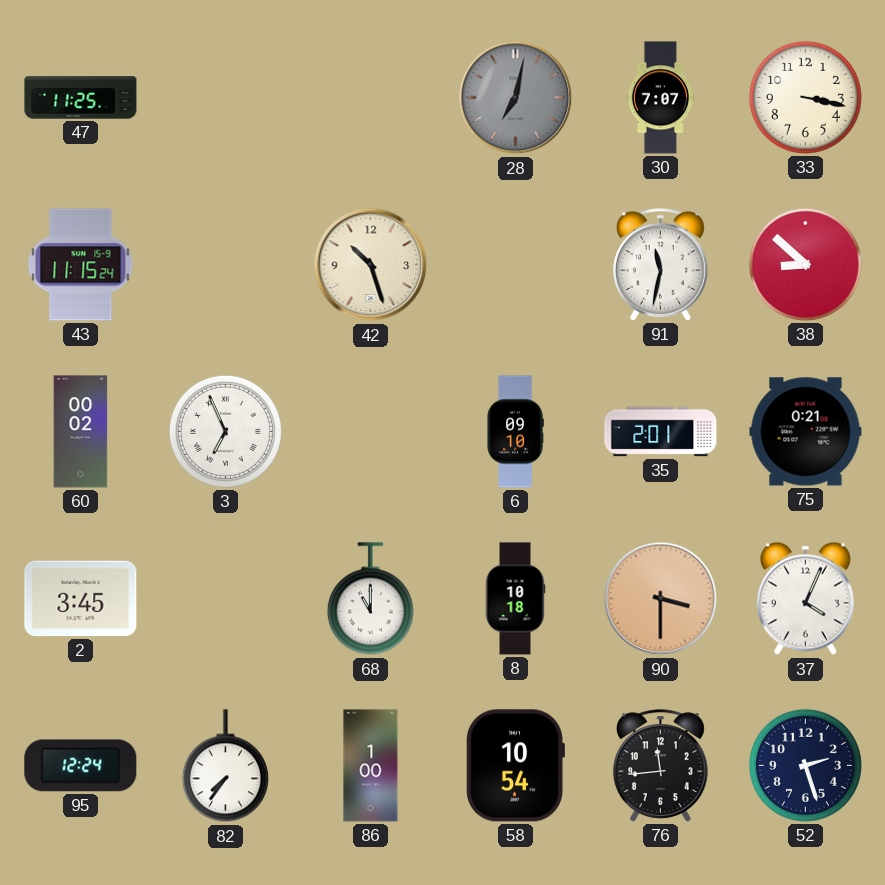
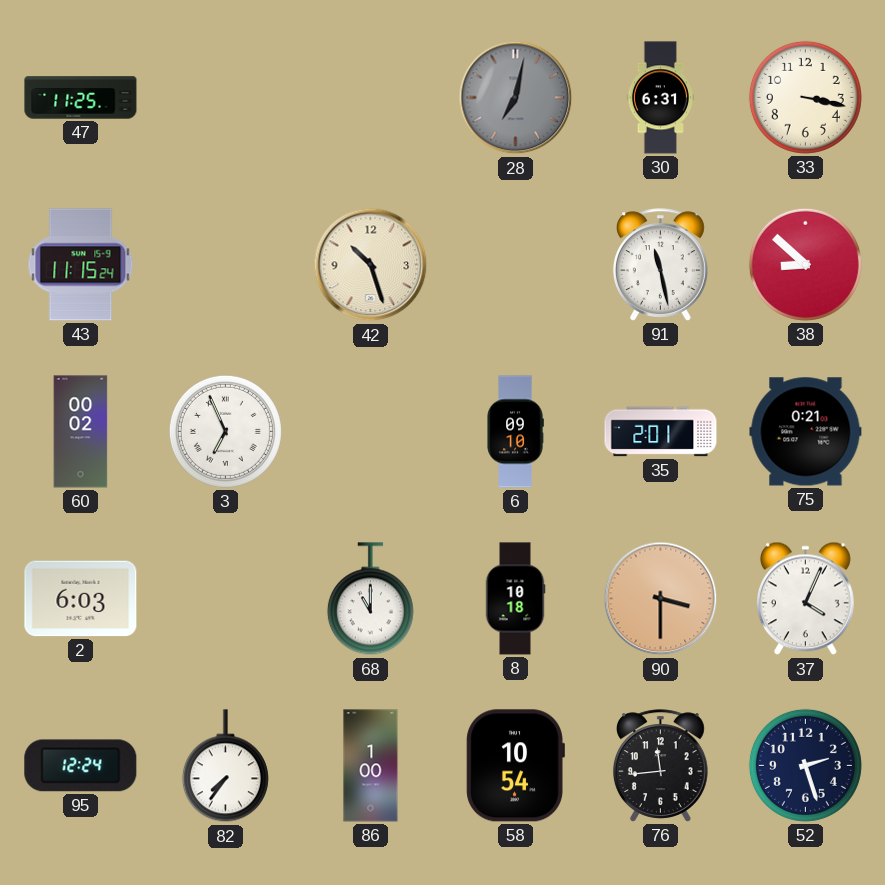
30: 7:07 -> 6:31
91: 11:32 -> 11:28
2: 3:45 -> 6:03
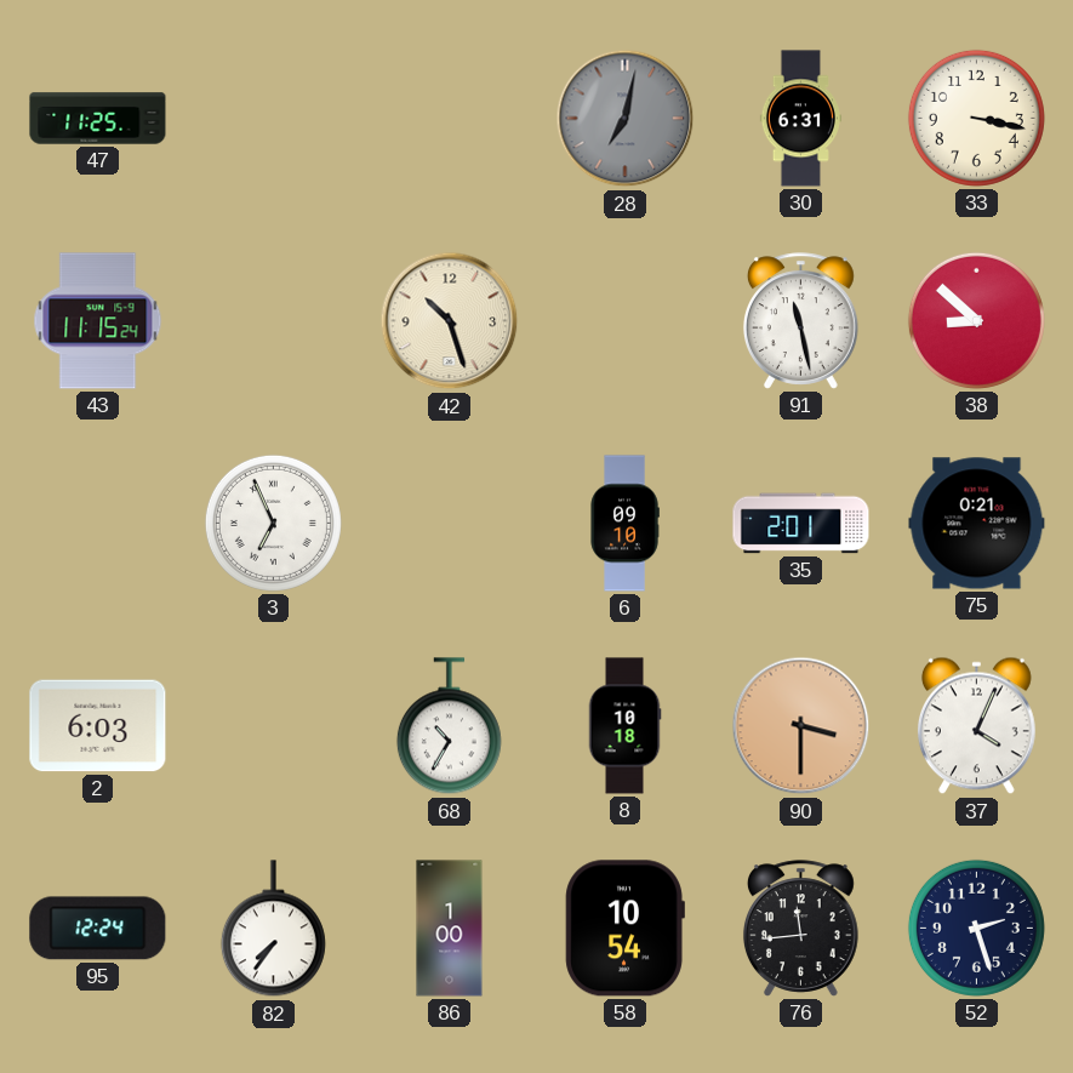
60: 00:02 -> none
68: 11:00 -> 10:35
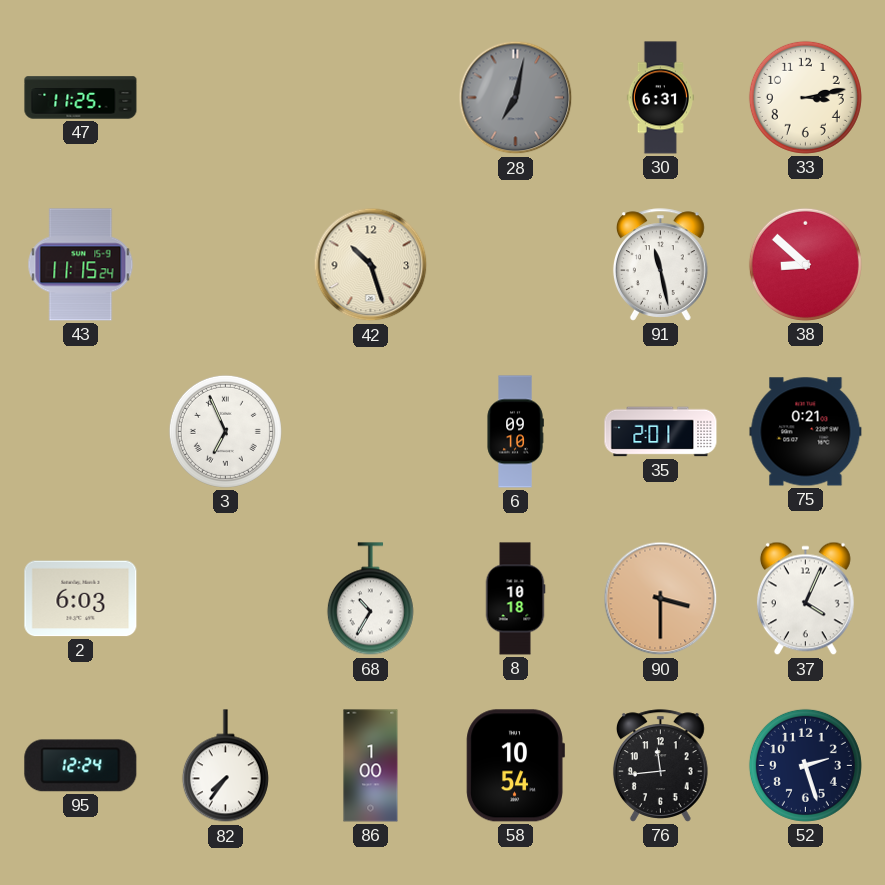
33: 3:17 -> 3:13
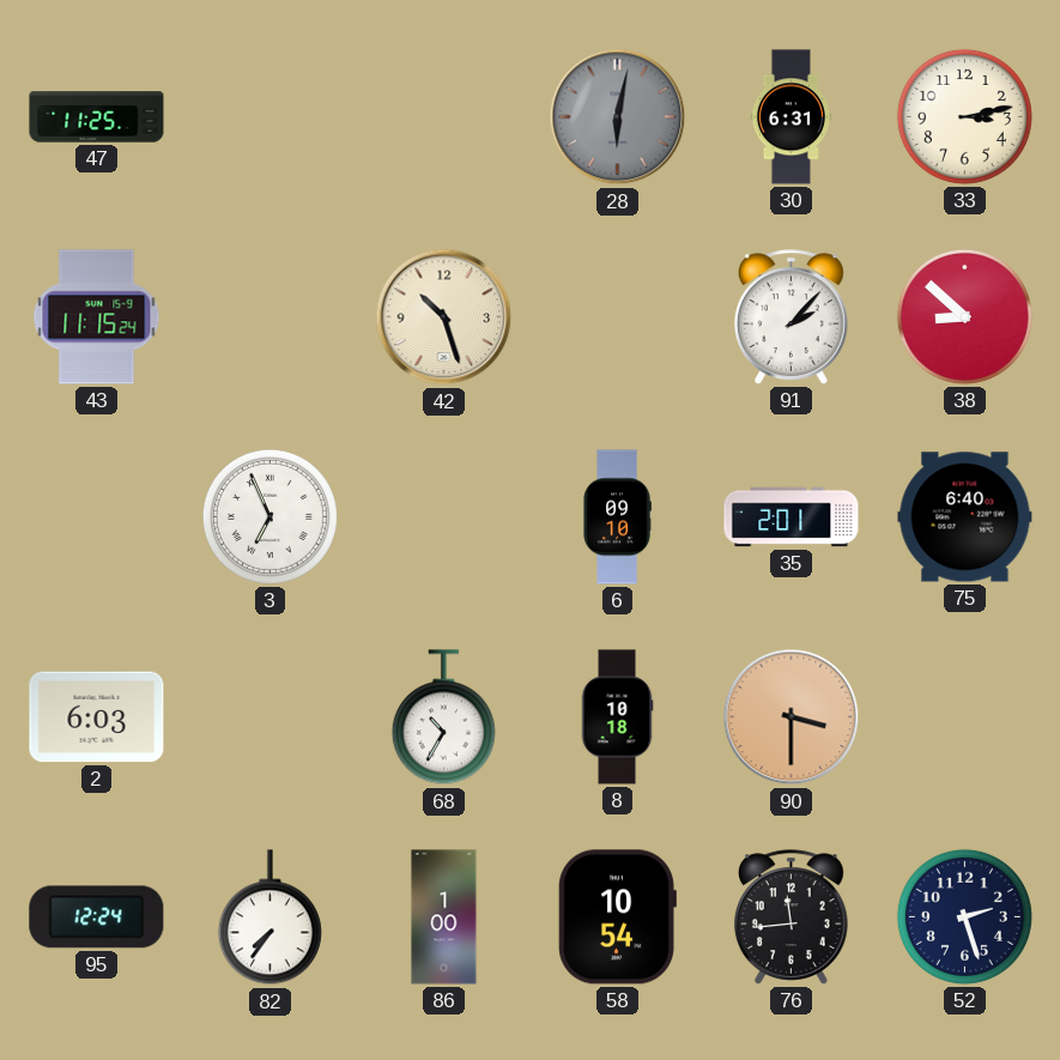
28: 7:02 -> 6:02
91: 11:28 -> 2:07
75: 0:21 -> 6:40
37: 4:04 -> none
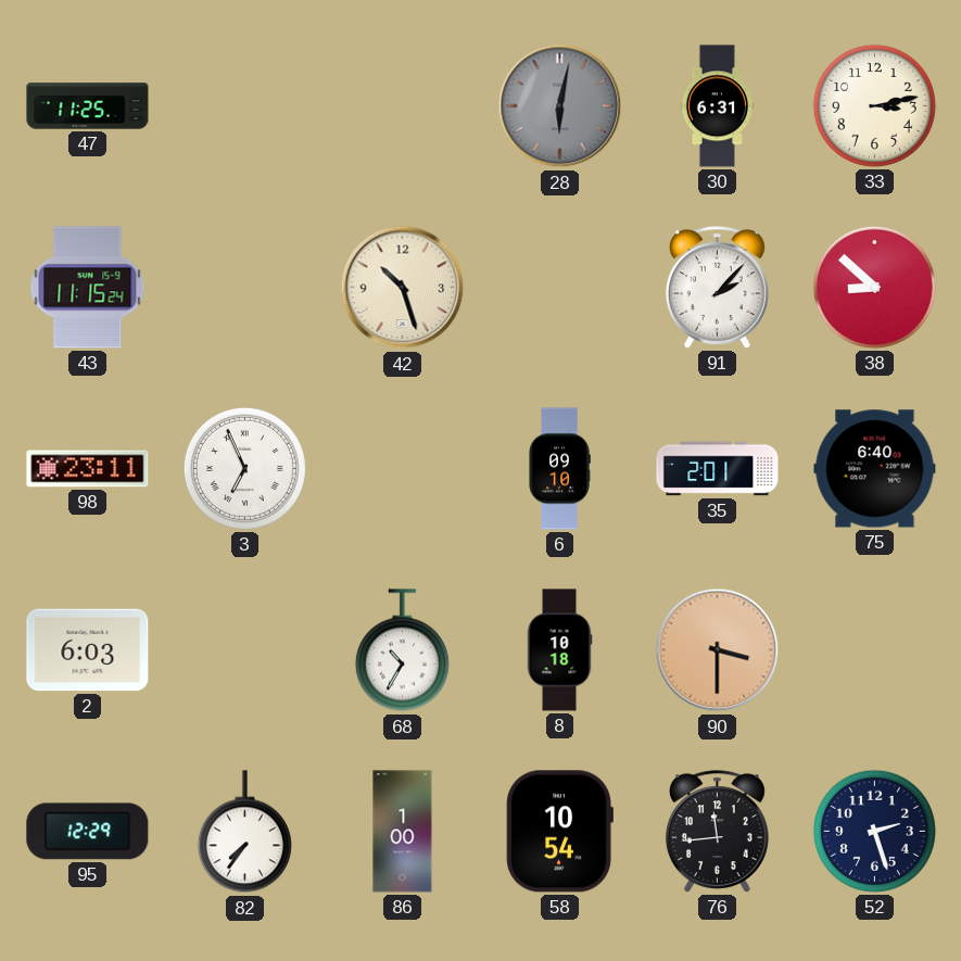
98: none -> 23:11
95: 12:24 -> 12:29
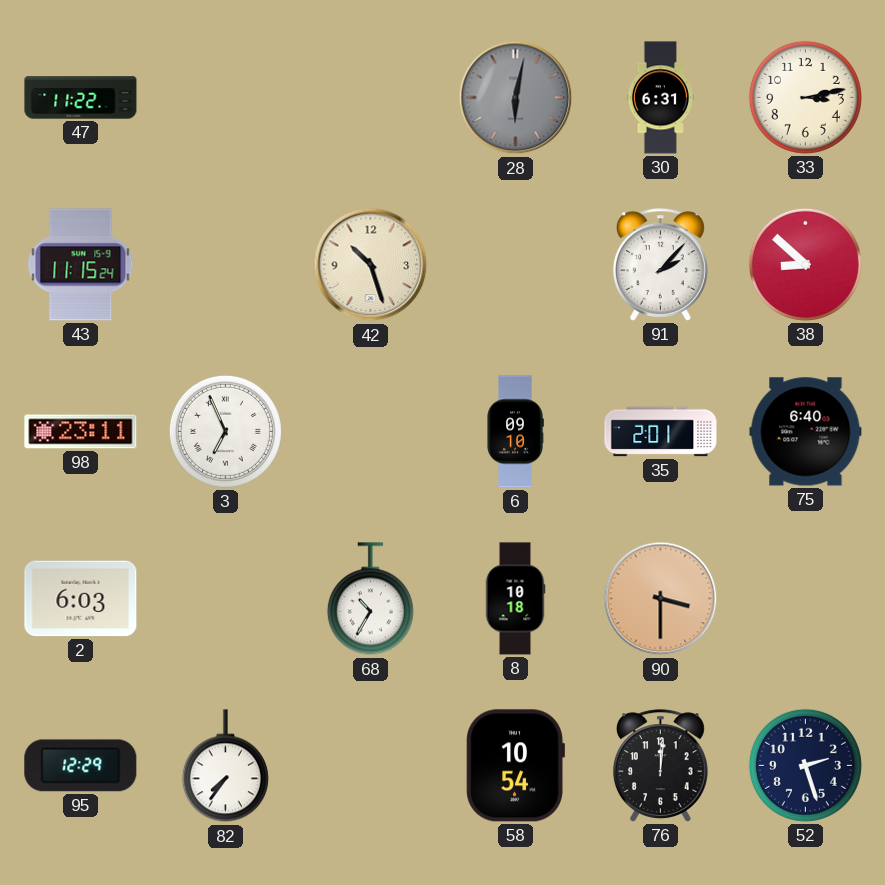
47: 11:25 -> 11:22
86: 1:00 -> none
76: 11:44 -> 12:01
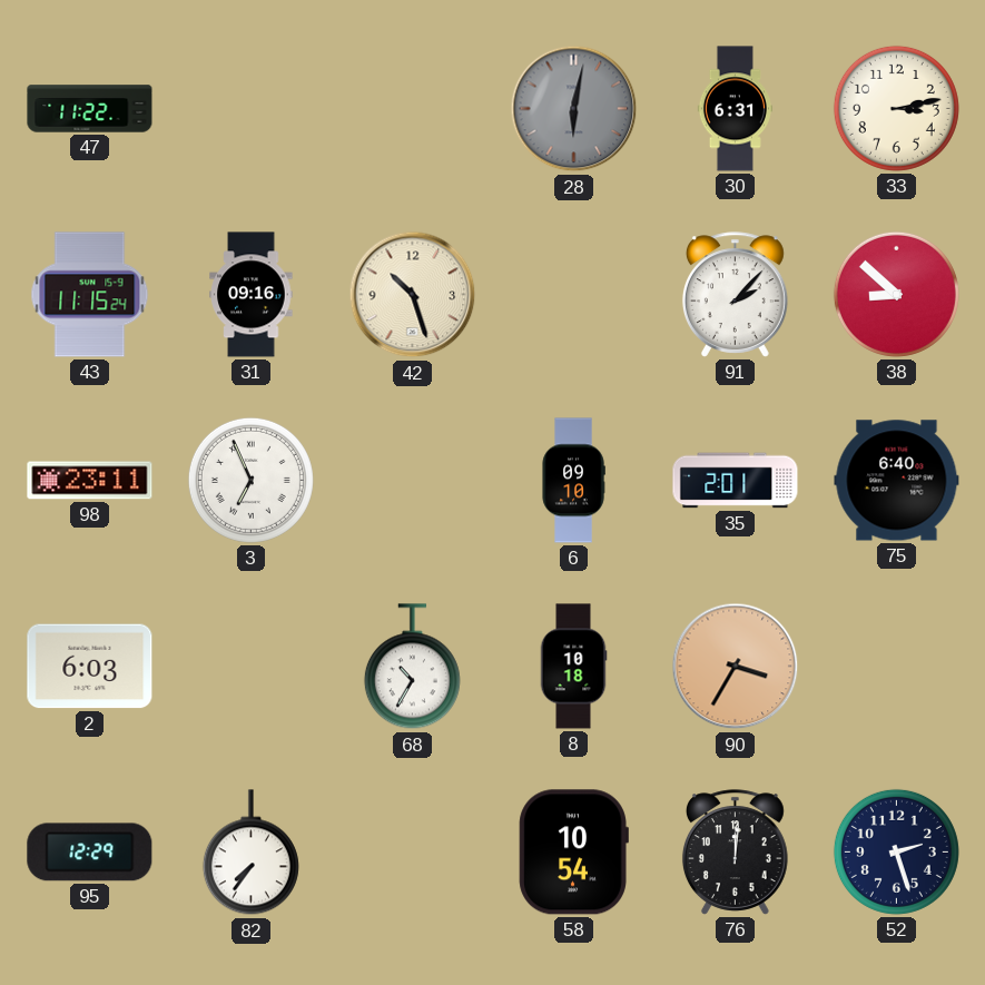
31: none -> 09:16
90: 3:30 -> 3:35
